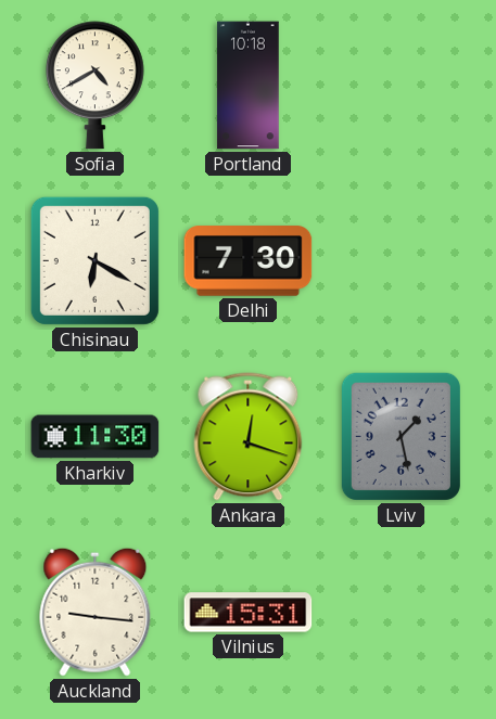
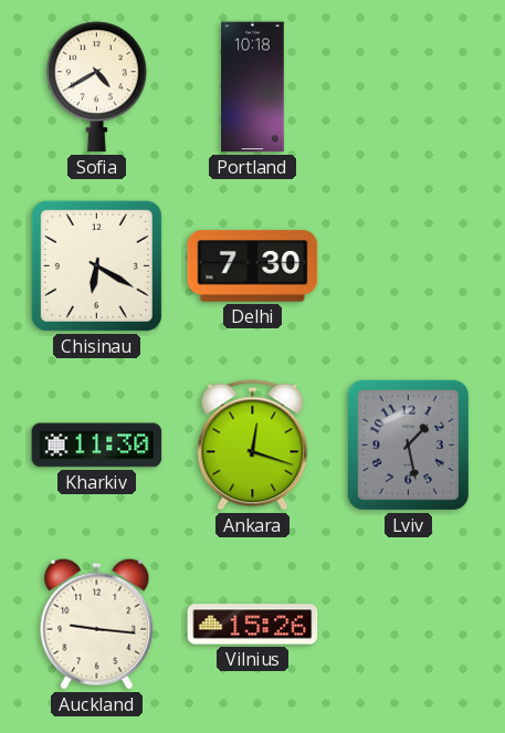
Vilnius: 15:31 -> 15:26
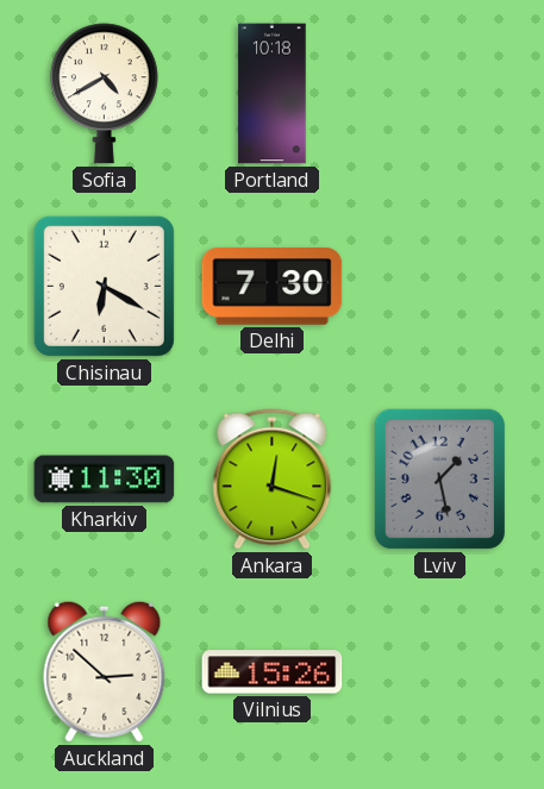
Auckland: 9:16 -> 2:52
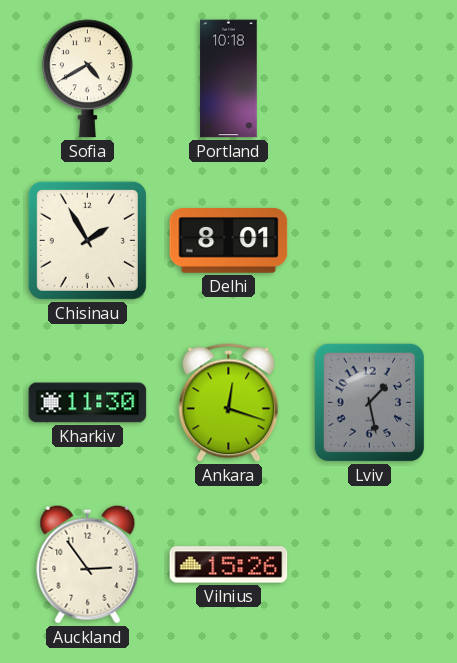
Chisinau: 6:20 -> 1:55
Delhi: 7:30 -> 8:01
Auckland: 2:52 -> 2:54
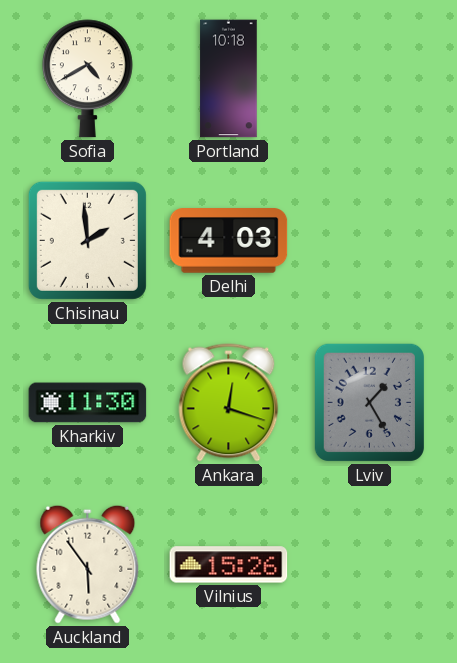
Chisinau: 1:55 -> 1:59
Delhi: 8:01 -> 4:03
Lviv: 1:28 -> 1:25
Auckland: 2:54 -> 5:54
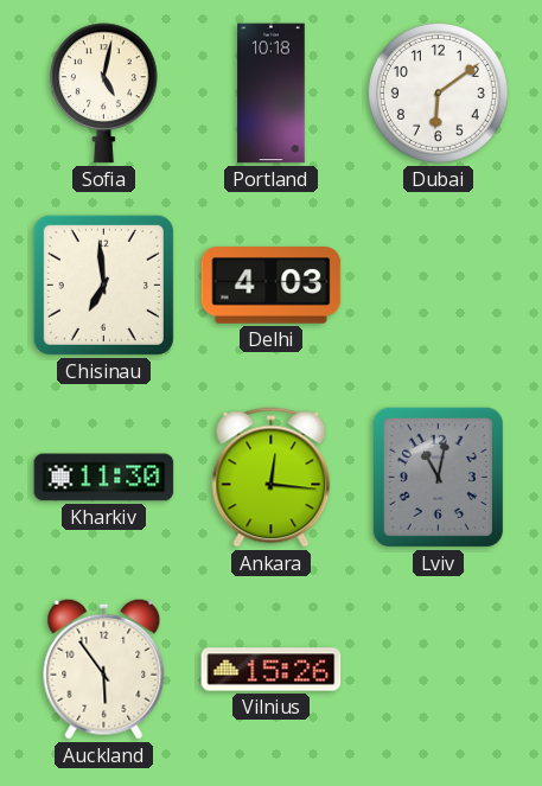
Sofia: 4:40 -> 5:02
Dubai: none -> 6:09
Chisinau: 1:59 -> 6:59
Ankara: 12:18 -> 12:16
Lviv: 1:25 -> 11:02
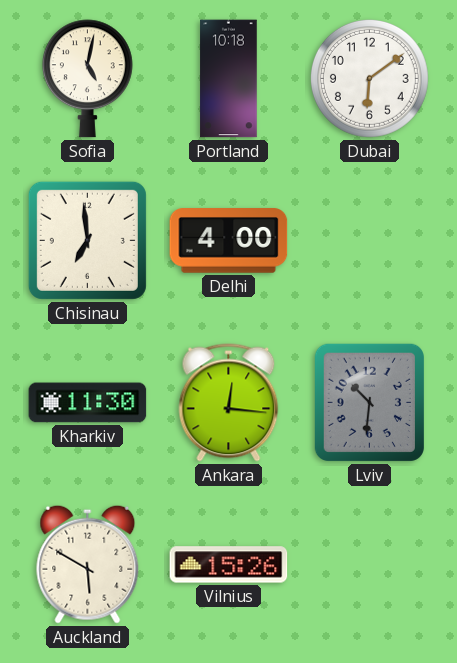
Delhi: 4:03 -> 4:00
Lviv: 11:02 -> 10:31
Auckland: 5:54 -> 5:50
